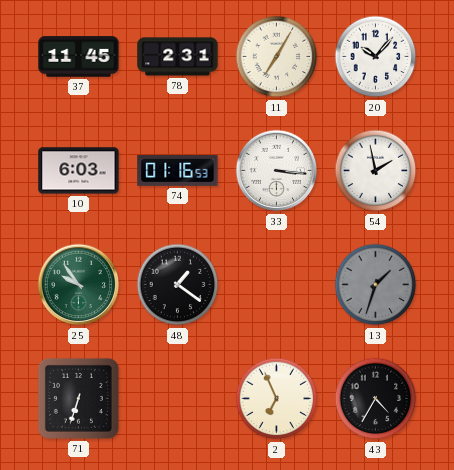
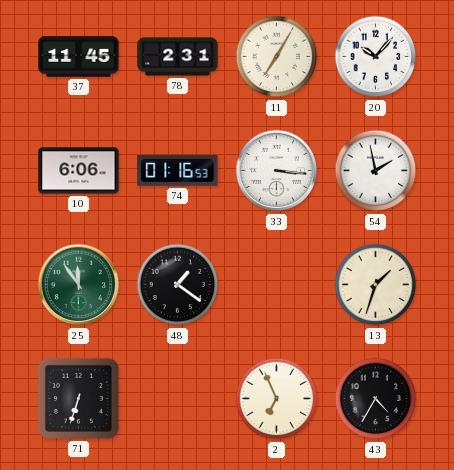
10: 6:03 -> 6:06
25: 9:54 -> 11:54
13 dial: grey -> cream
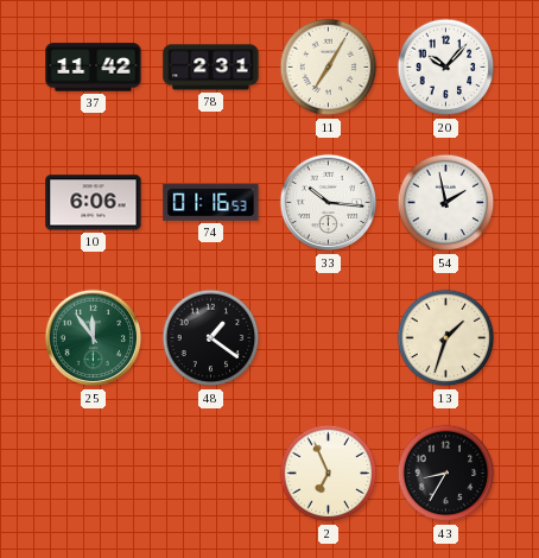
37: 11:45 -> 11:42
33: 3:16 -> 10:16
71: 6:33 -> none
43: 4:35 -> 8:35
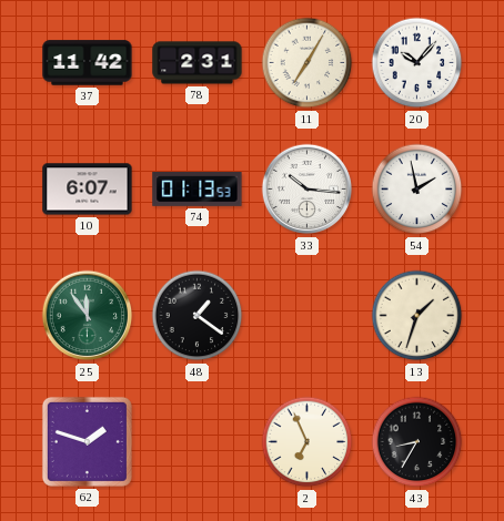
10: 6:06 -> 6:07
74: 01:16 -> 01:13
62: none -> 1:48
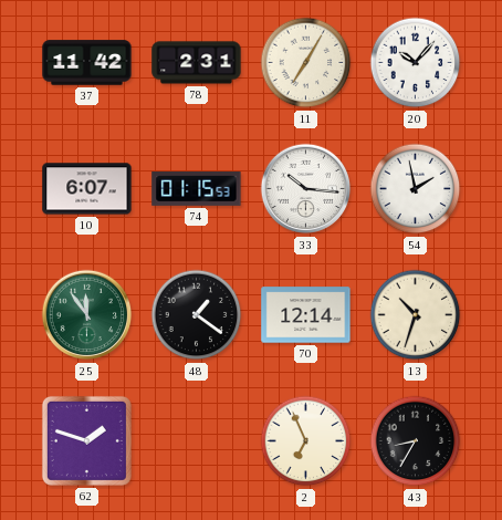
74: 01:13 -> 01:15
70: none -> 12:14
13: 1:33 -> 10:33
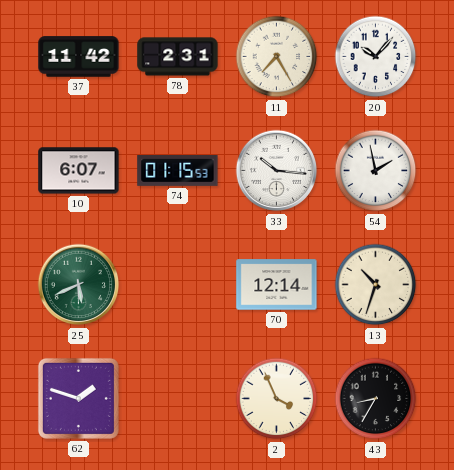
11: 7:05 -> 7:25
25: 11:54 -> 5:41
48: 1:21 -> none
2: 6:56 -> 3:56
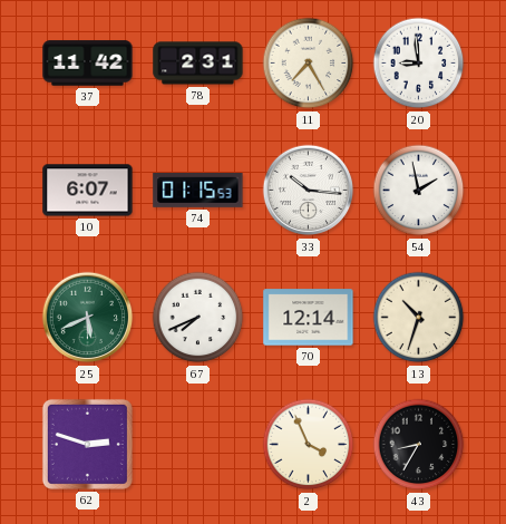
20: 10:07 -> 8:59
67: none -> 7:41
62: 1:48 -> 2:48
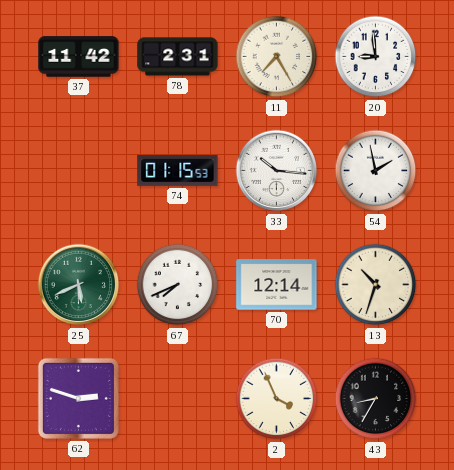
10: 6:07 -> none
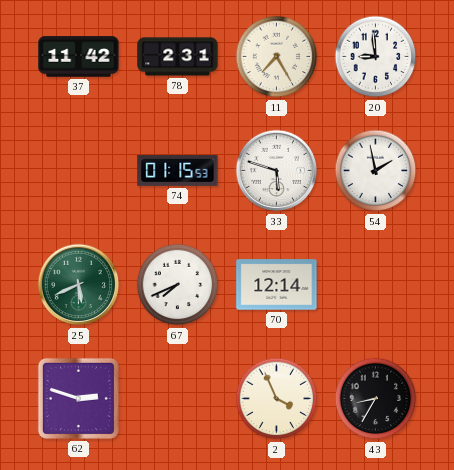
33: 10:16 -> 5:48
13: 10:33 -> none
